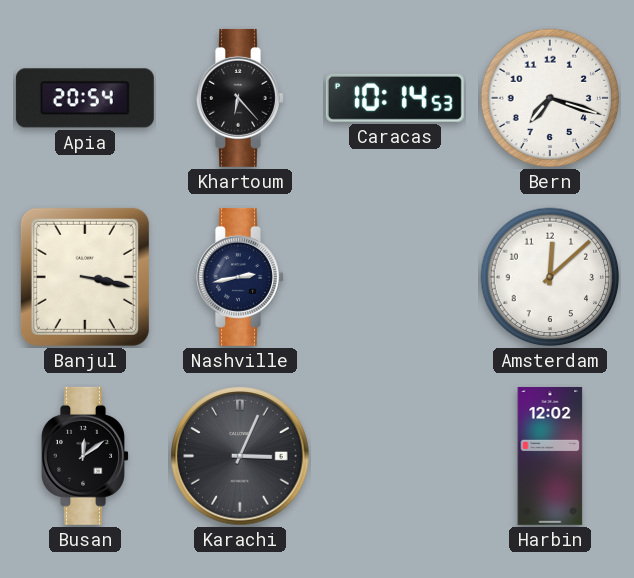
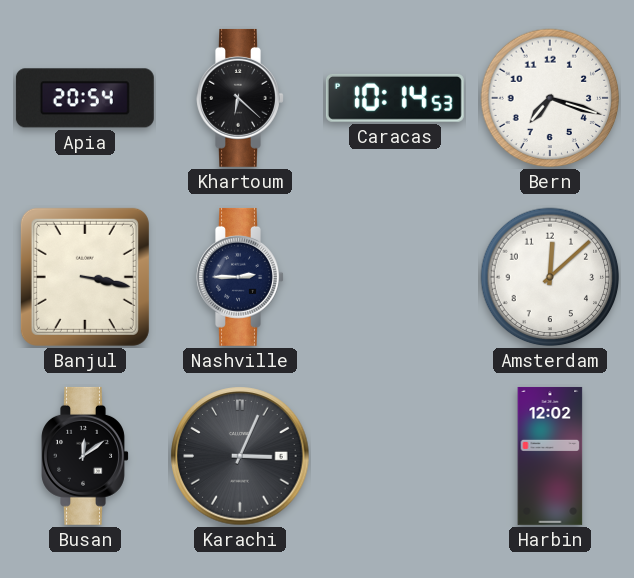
Khartoum: 6:23 -> 6:22
Nashville: 2:43 -> 2:45
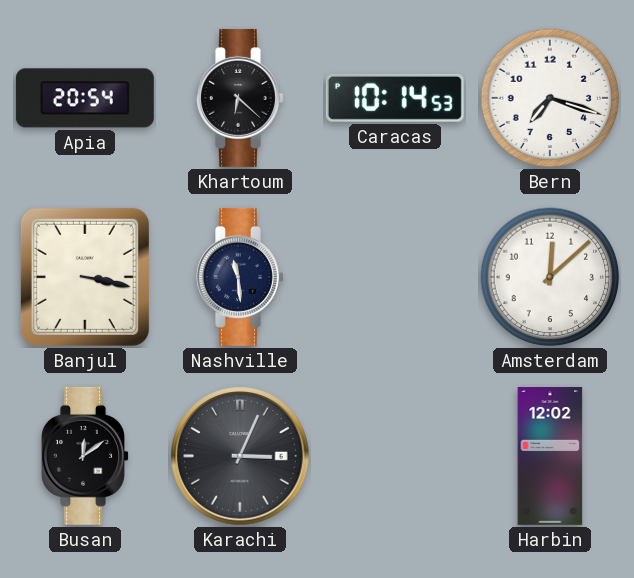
Nashville: 2:45 -> 11:29
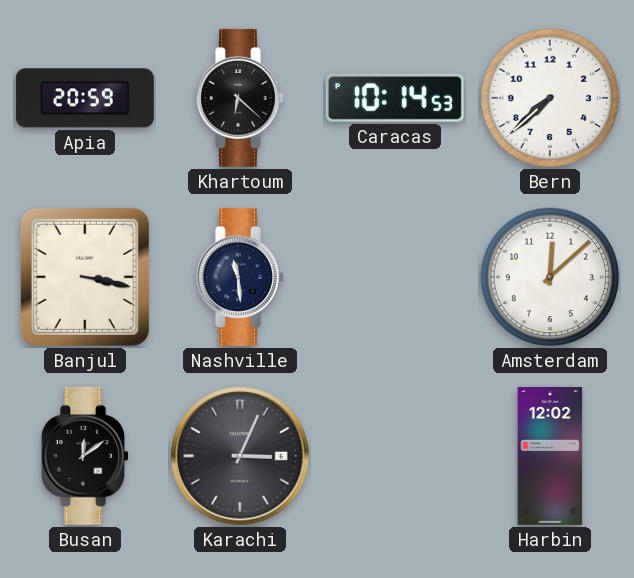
Apia: 20:54 -> 20:59
Bern: 7:18 -> 7:38
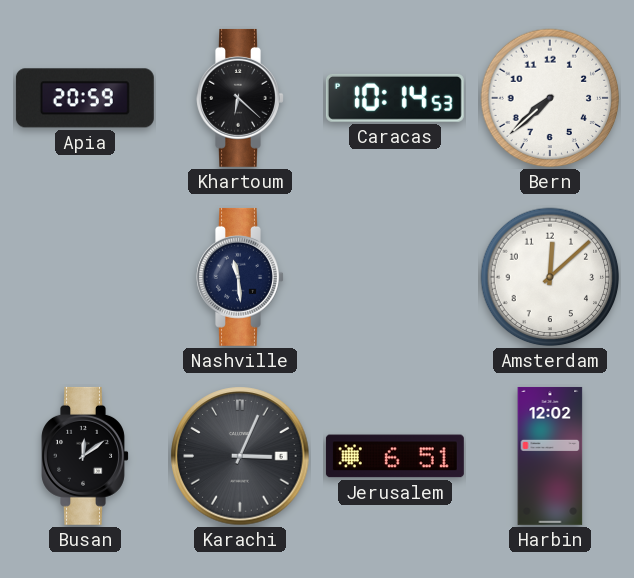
Banjul: 3:17 -> none
Jerusalem: none -> 6:51
